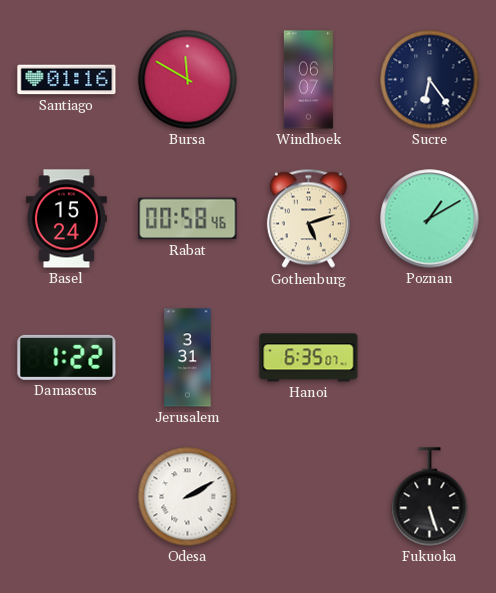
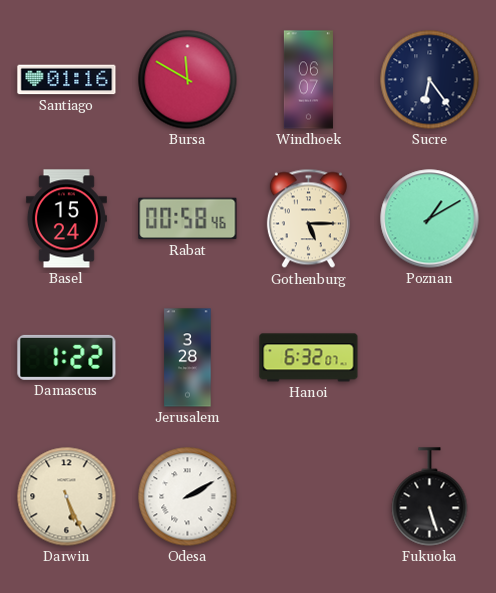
Gothenburg: 5:12 -> 5:15
Jerusalem: 3:31 -> 3:28
Hanoi: 6:35 -> 6:32
Darwin: none -> 5:26
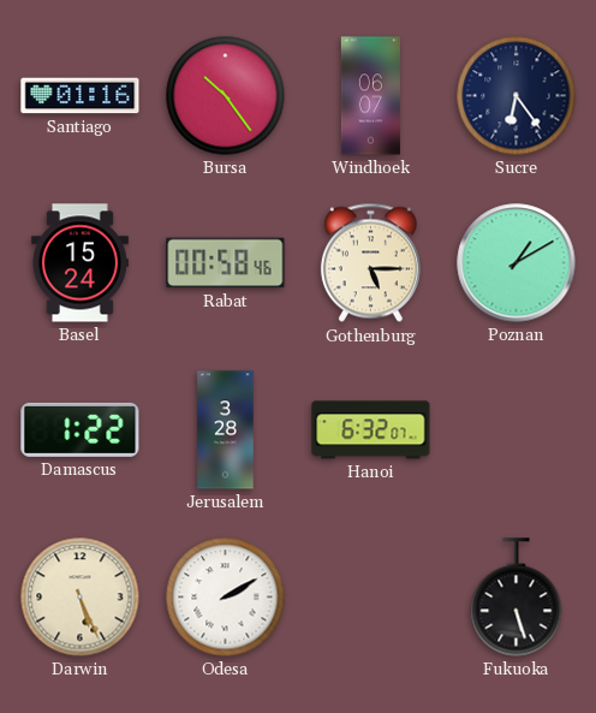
Bursa: 11:50 -> 10:24
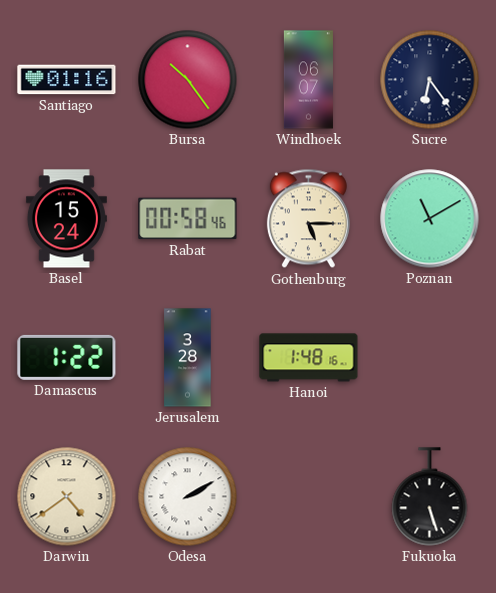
Poznan: 1:10 -> 11:10
Hanoi: 6:32 -> 1:48
Darwin: 5:26 -> 4:39
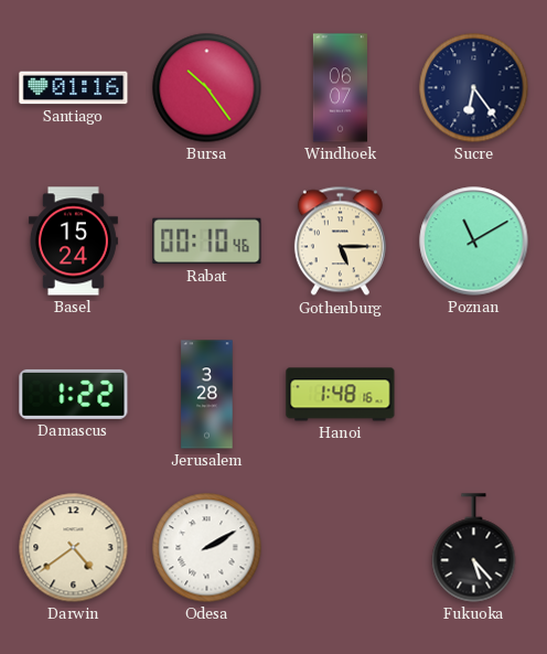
Rabat: 00:58 -> 00:10
Fukuoka: 5:27 -> 5:23
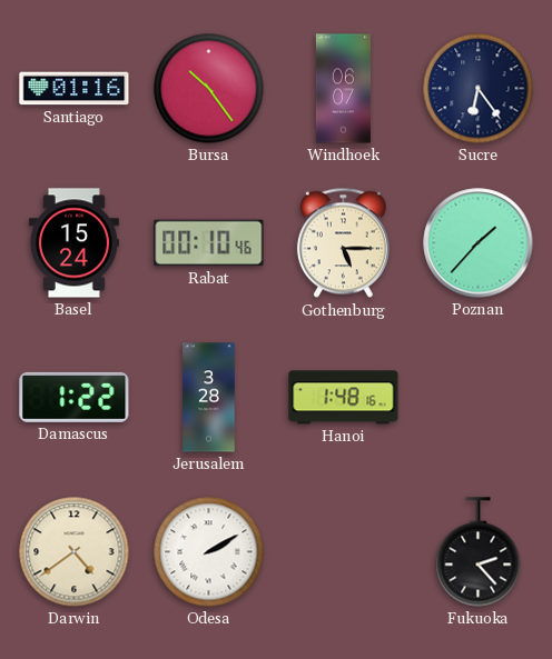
Poznan: 11:10 -> 1:37
Fukuoka: 5:23 -> 2:23
